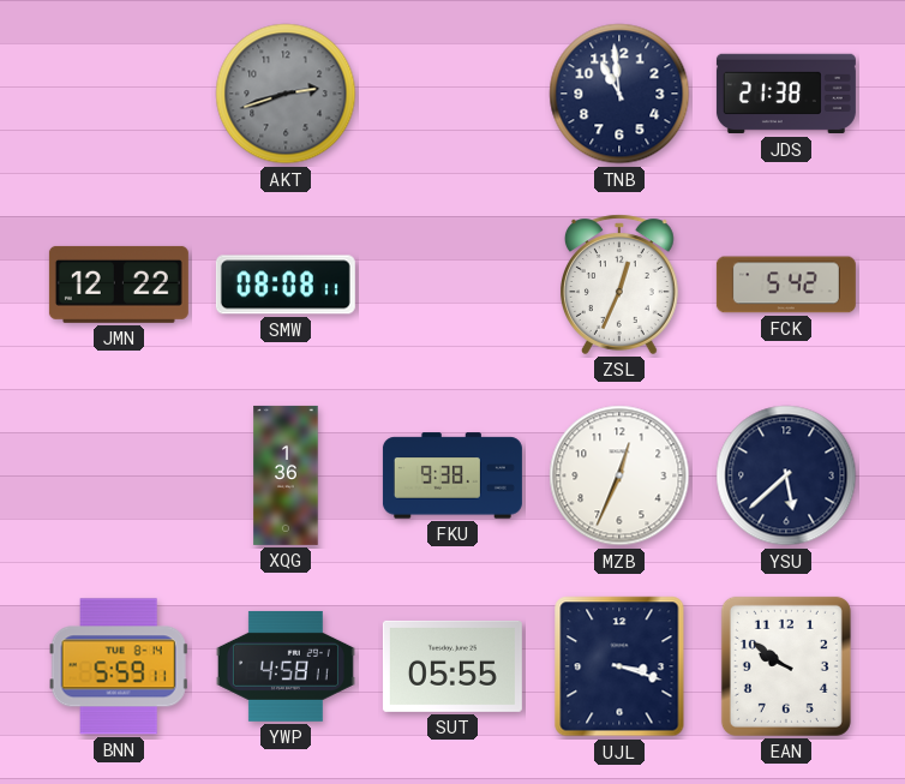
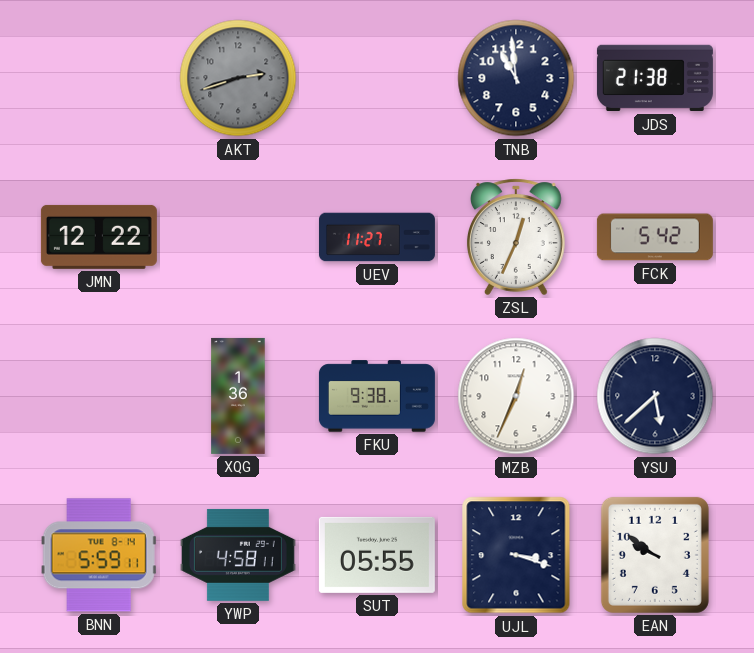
SMW: 08:08 -> none
UEV: none -> 11:27
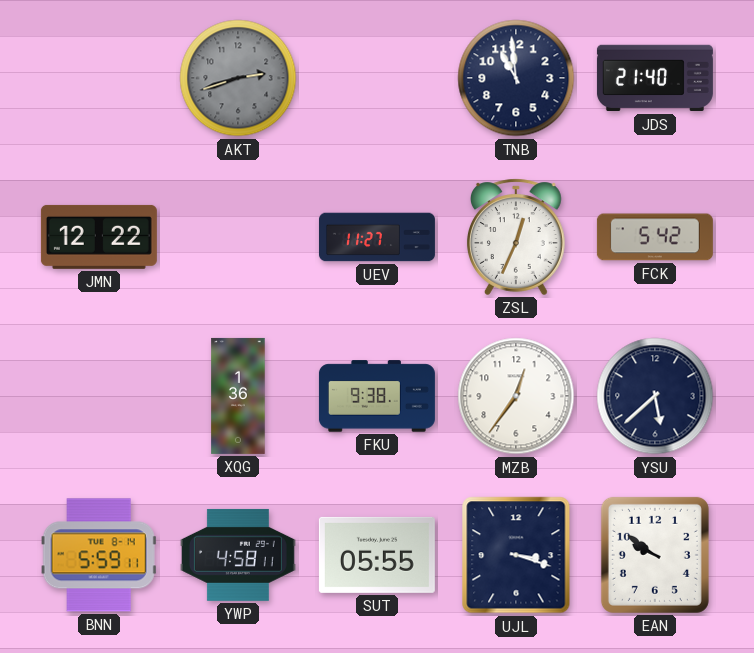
JDS: 21:38 -> 21:40
MZB: 12:34 -> 12:36
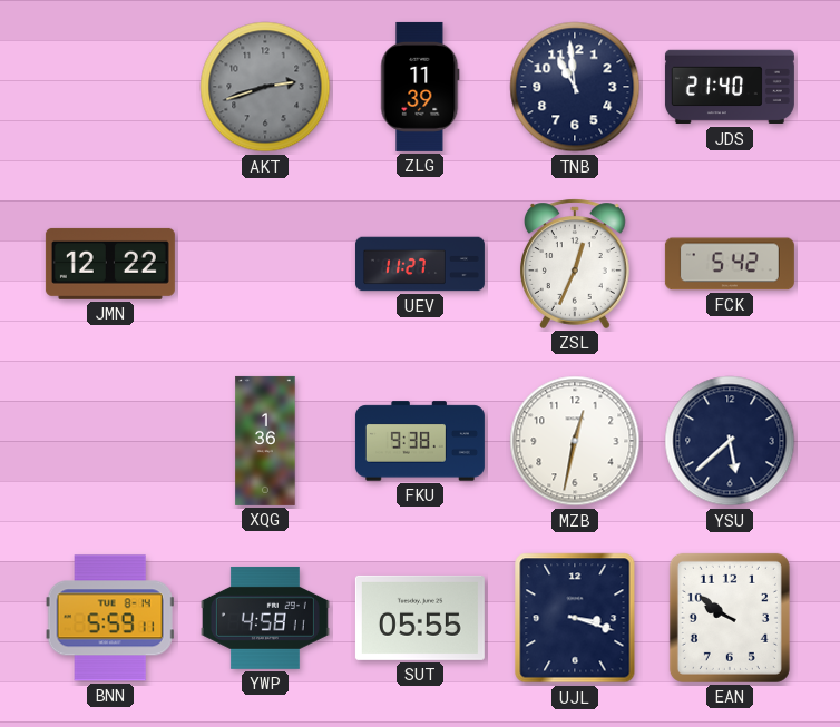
ZLG: none -> 11:39
MZB: 12:36 -> 12:32
